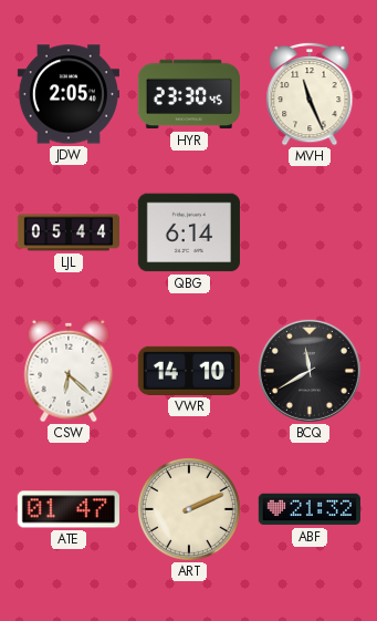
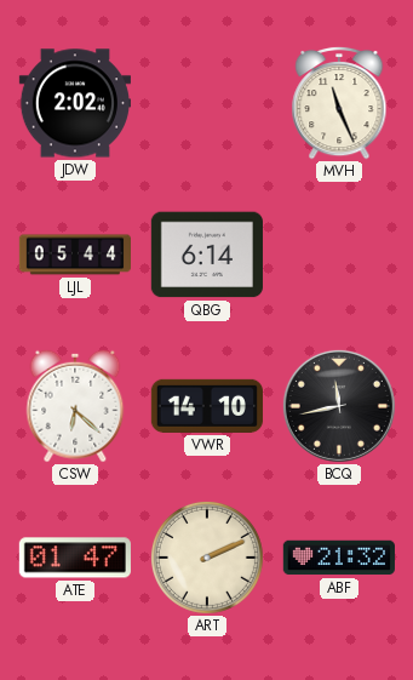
JDW: 2:05 -> 2:02
HYR: 23:30 -> none
BCQ: 11:40 -> 11:43
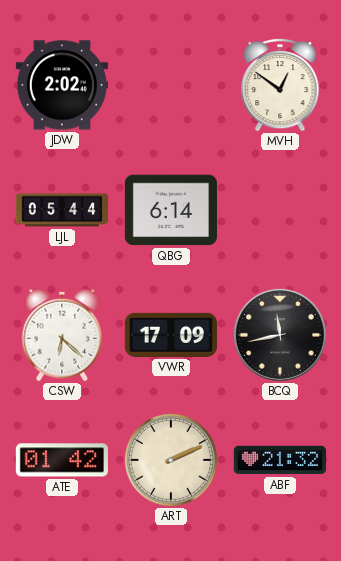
MVH: 11:26 -> 12:51
VWR: 14:10 -> 17:09
ATE: 01:47 -> 01:42
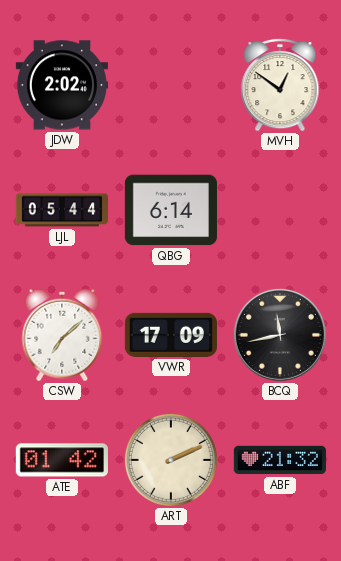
CSW: 6:22 -> 7:08
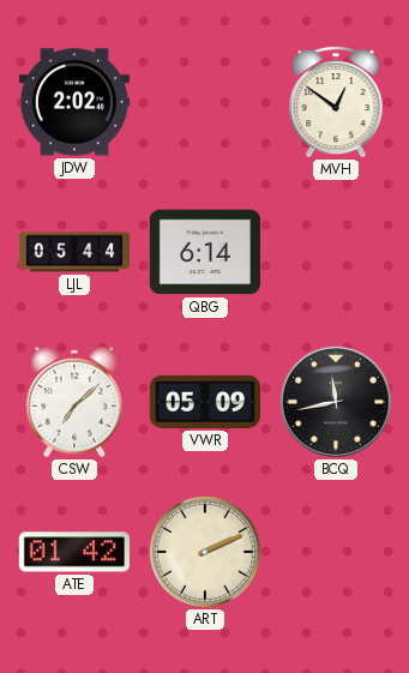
VWR: 17:09 -> 05:09
ABF: 21:32 -> none
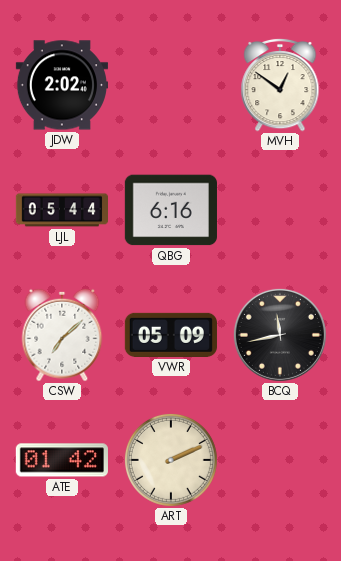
QBG: 6:14 -> 6:16
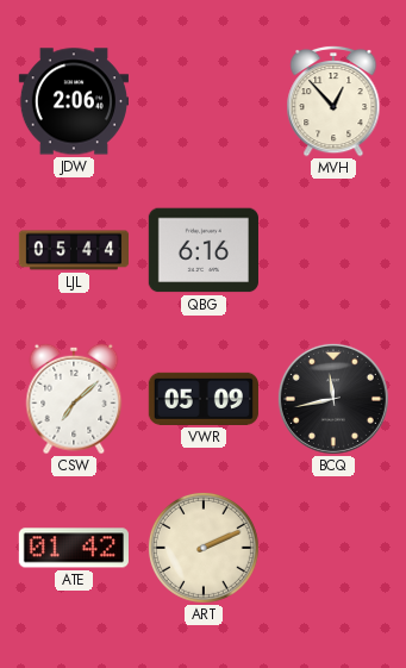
JDW: 2:02 -> 2:06
MVH: 12:51 -> 12:53
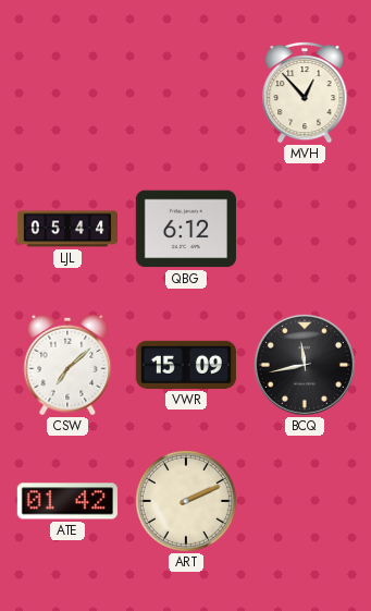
JDW: 2:06 -> none
QBG: 6:16 -> 6:12
VWR: 05:09 -> 15:09
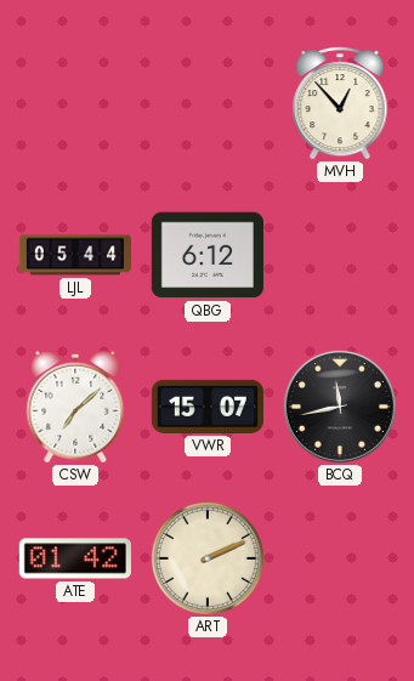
VWR: 15:09 -> 15:07
